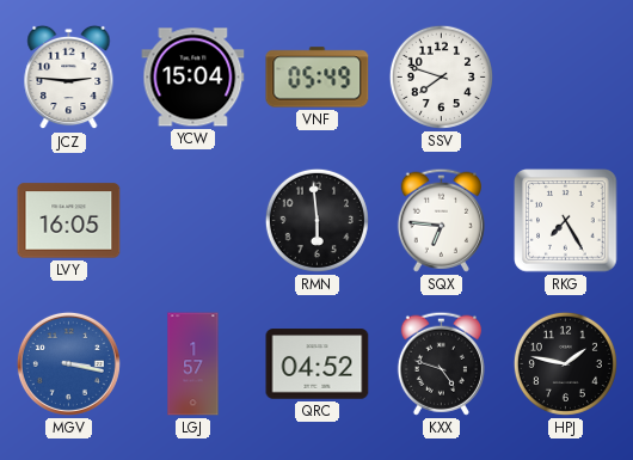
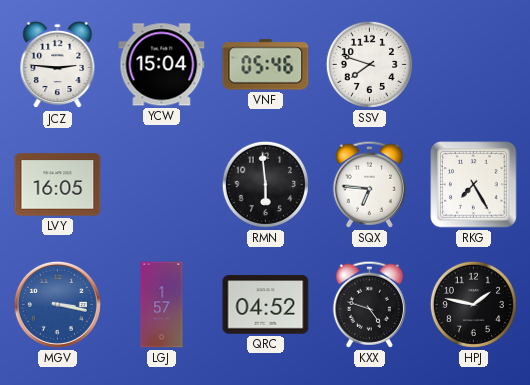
VNF: 05:49 -> 05:46
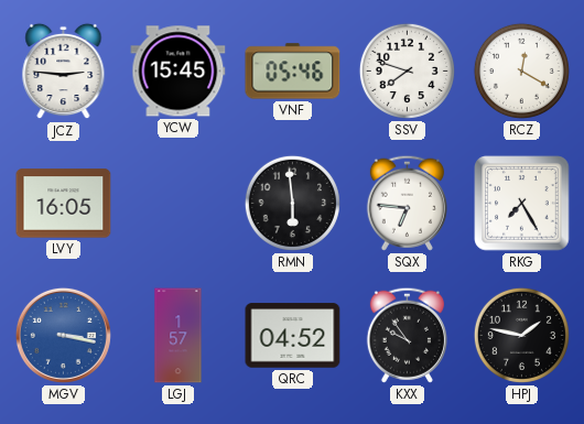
YCW: 15:04 -> 15:45
RCZ: none -> 12:20
KXX: 4:48 -> 9:54
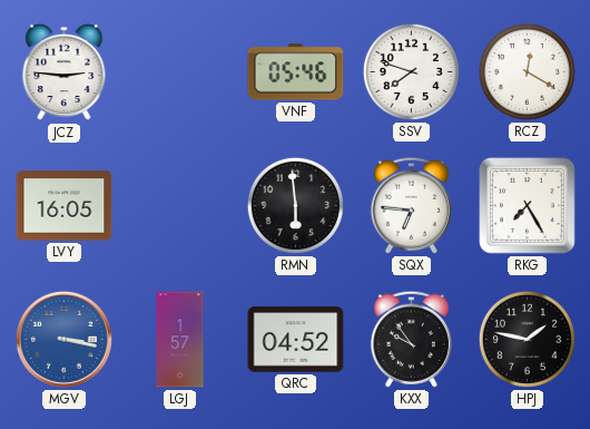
YCW: 15:45 -> none
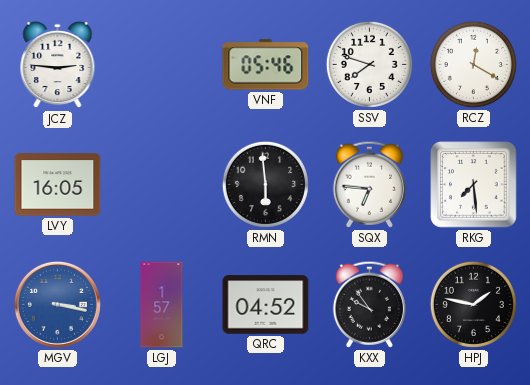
RKG: 7:25 -> 7:29
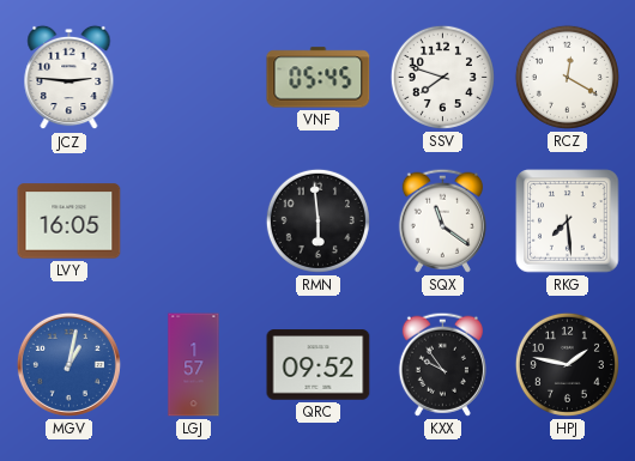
VNF: 05:46 -> 05:45
SQX: 6:46 -> 11:21
MGV: 3:17 -> 1:02
QRC: 04:52 -> 09:52
